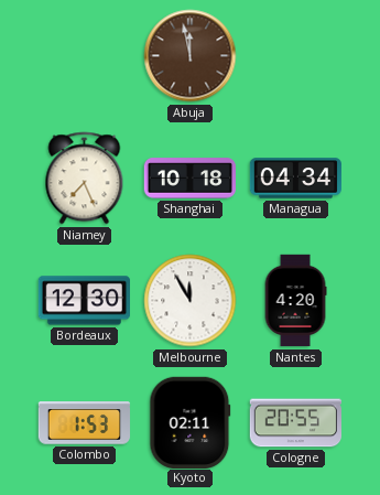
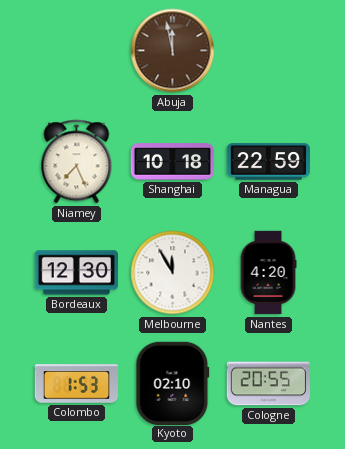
Managua: 04:34 -> 22:59
Kyoto: 02:11 -> 02:10
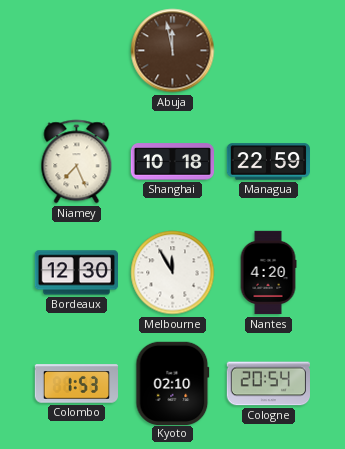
Cologne: 20:55 -> 20:54
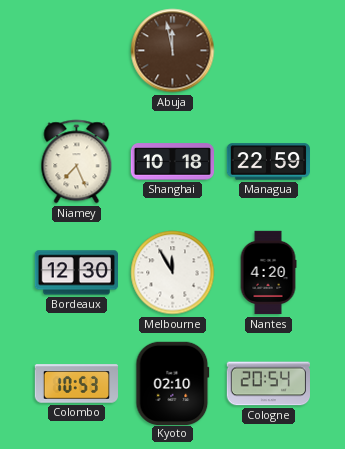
Colombo: 1:53 -> 10:53
